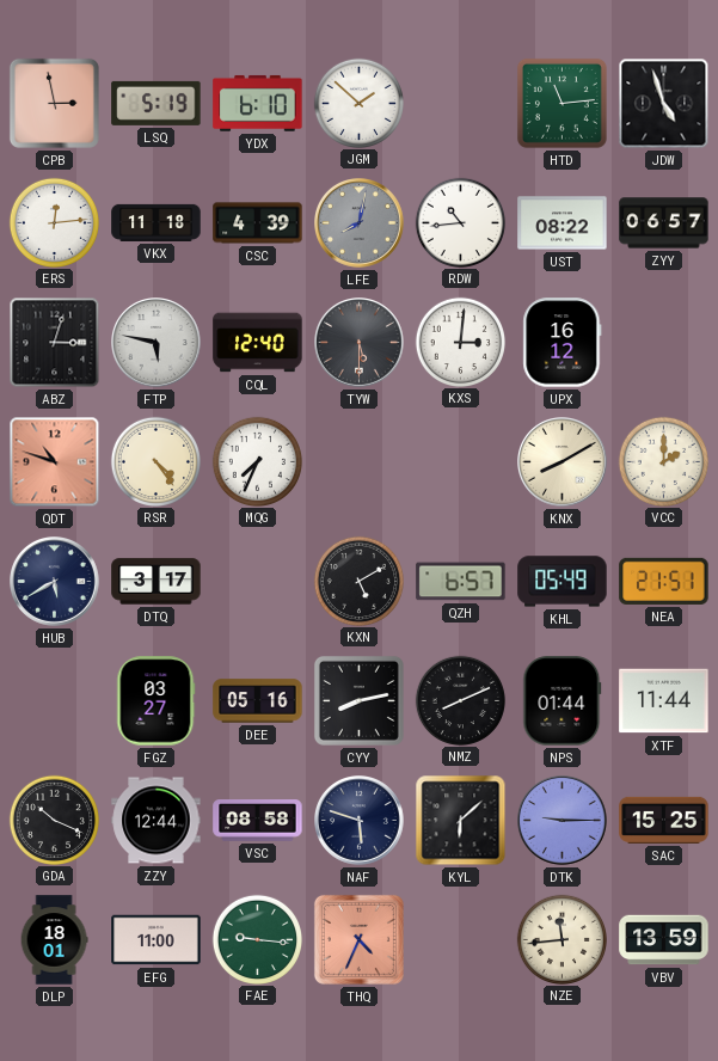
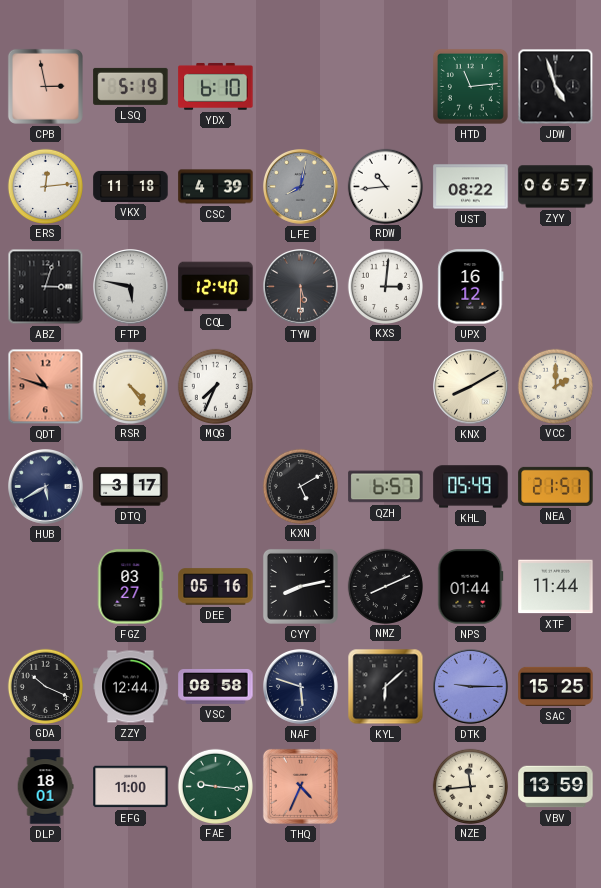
JGM: 1:52 -> none
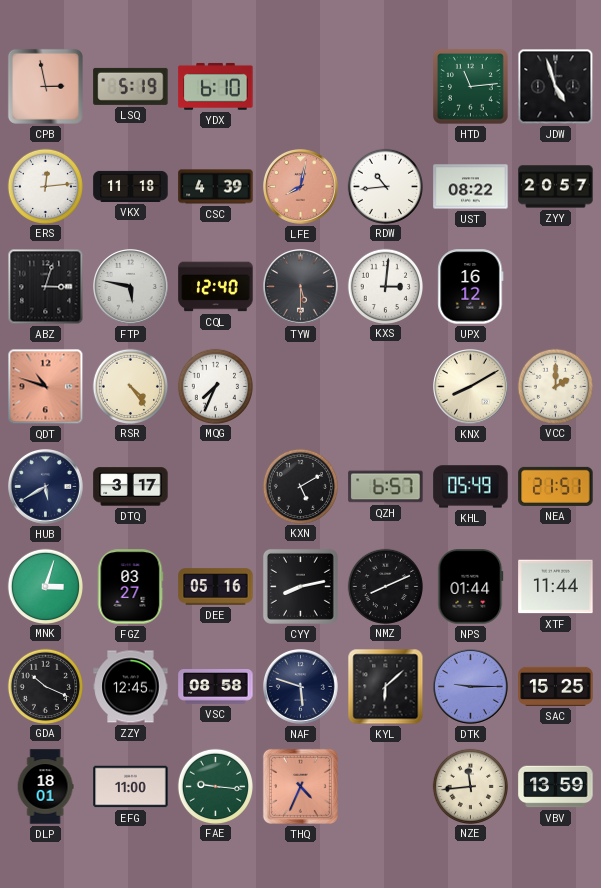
LFE dial: grey -> salmon
ZYY: 06:57 -> 20:57
MNK: none -> 3:03
ZZY: 12:44 -> 12:45
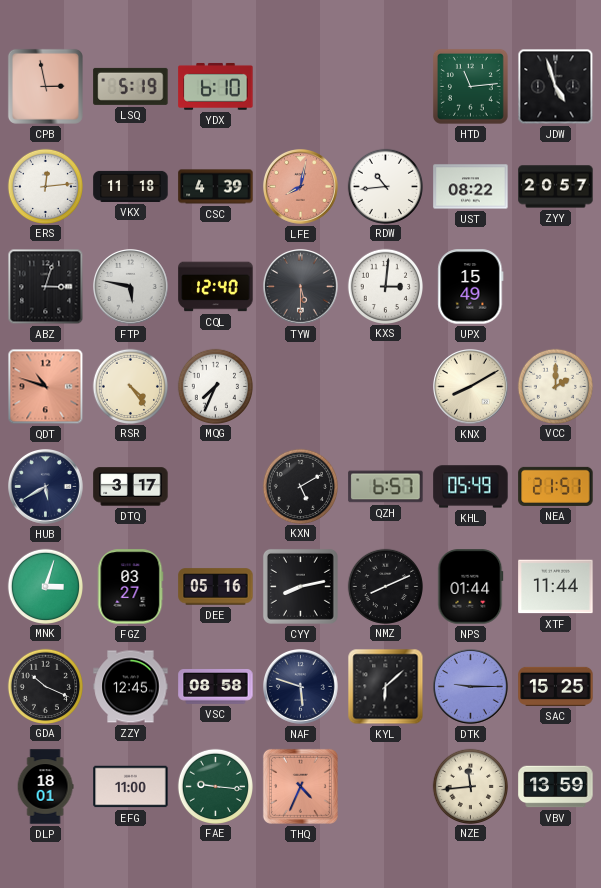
UPX: 16:12 -> 15:49
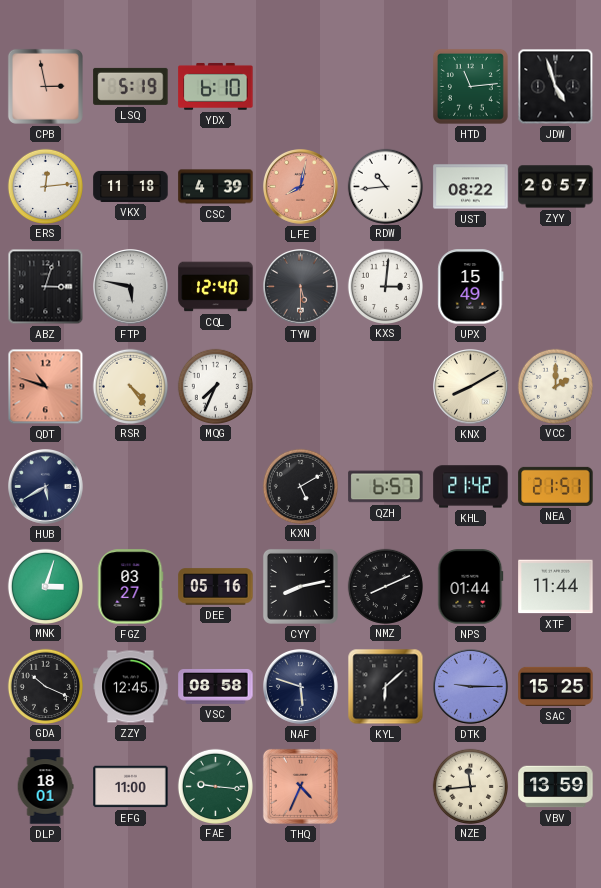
DTQ: 3:17 -> none
KHL: 05:49 -> 21:42
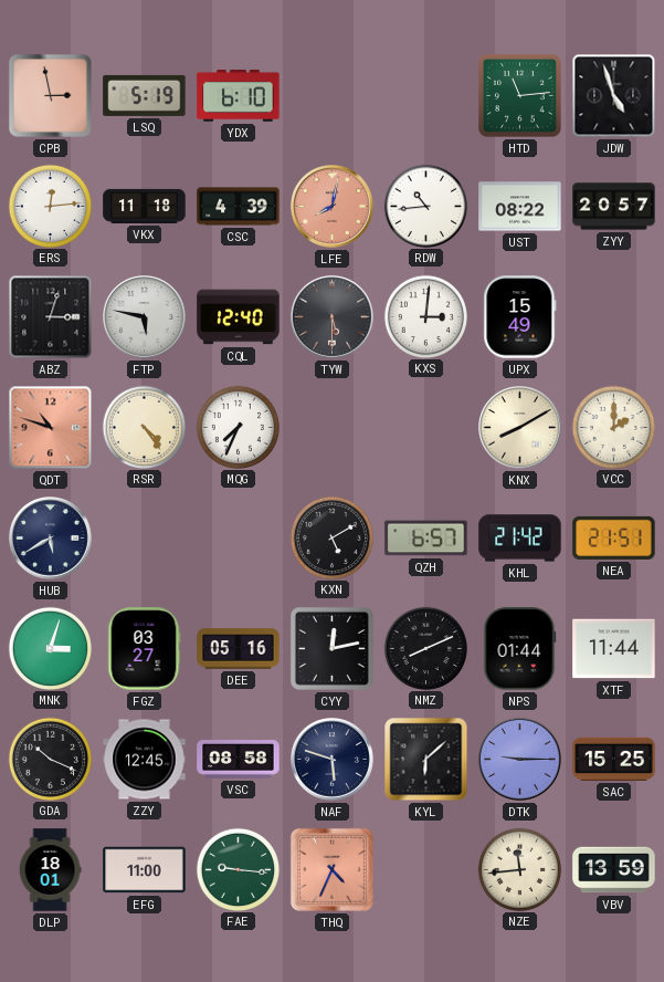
CYY: 8:13 -> 12:13
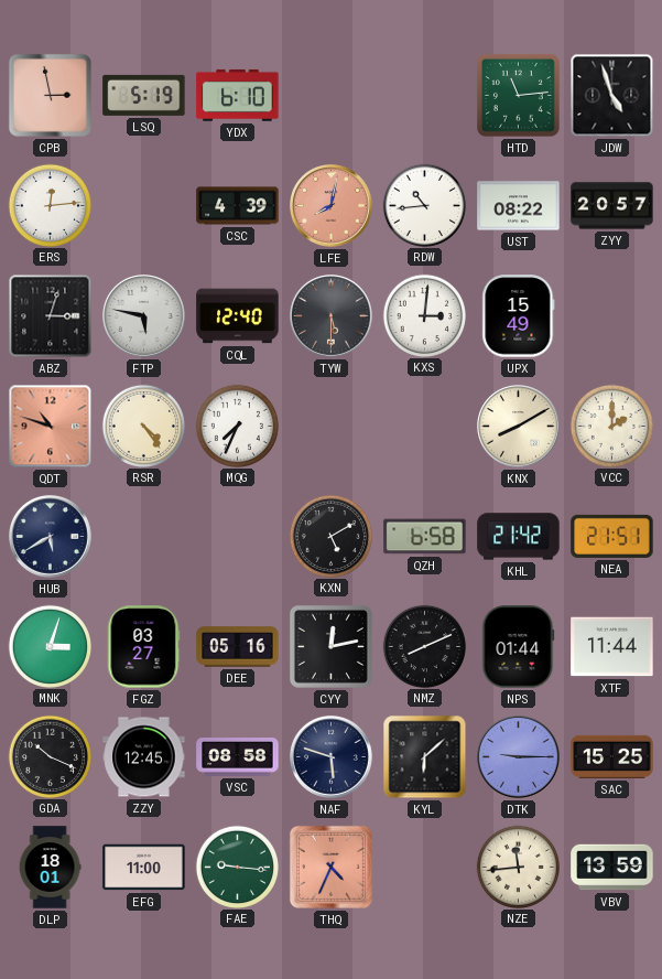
VKX: 11:18 -> none
QZH: 6:57 -> 6:58
